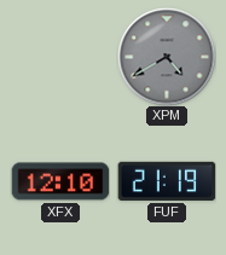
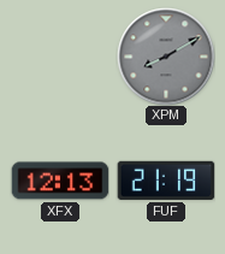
XPM: 4:40 -> 8:10
XFX: 12:10 -> 12:13
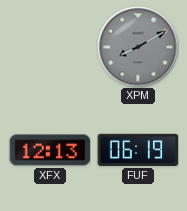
FUF: 21:19 -> 06:19
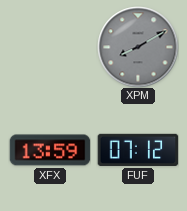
XFX: 12:13 -> 13:59
FUF: 06:19 -> 07:12
